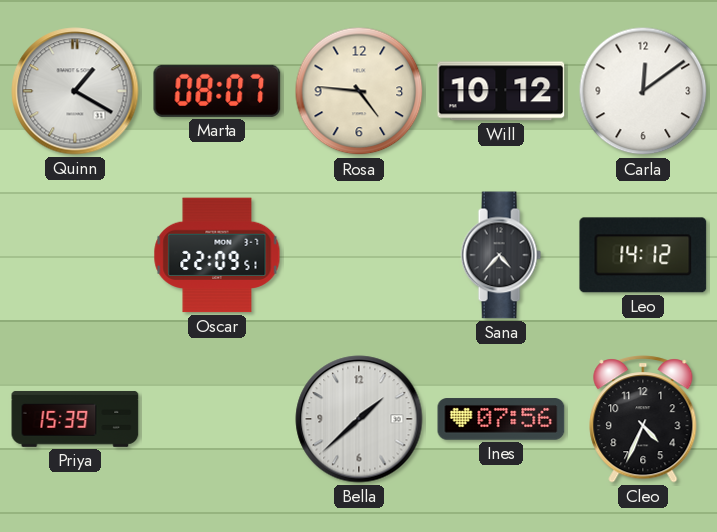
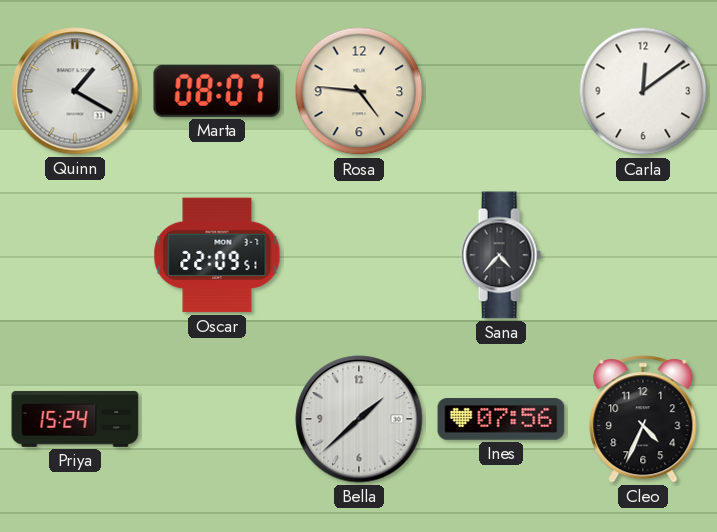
Will: 10:12 -> none
Leo: 14:12 -> none
Priya: 15:39 -> 15:24
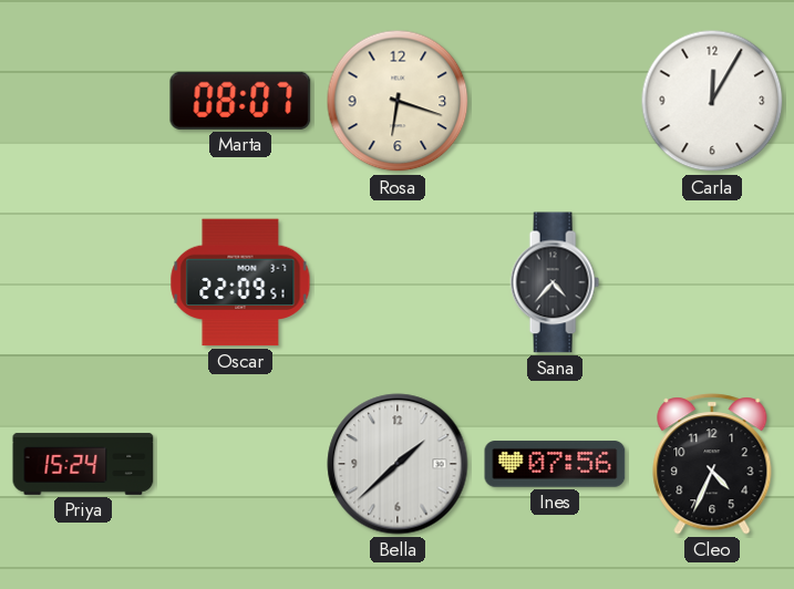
Quinn: 1:20 -> none
Rosa: 4:46 -> 6:18
Carla: 12:09 -> 12:05
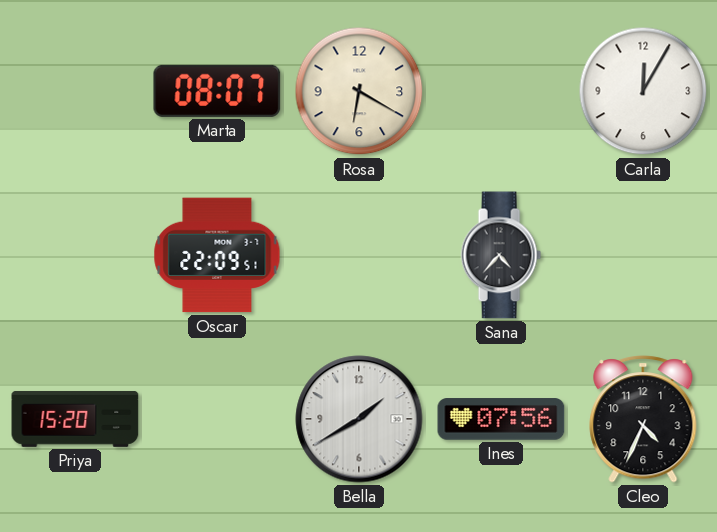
Rosa: 6:18 -> 6:20
Priya: 15:24 -> 15:20
Bella: 1:38 -> 1:40
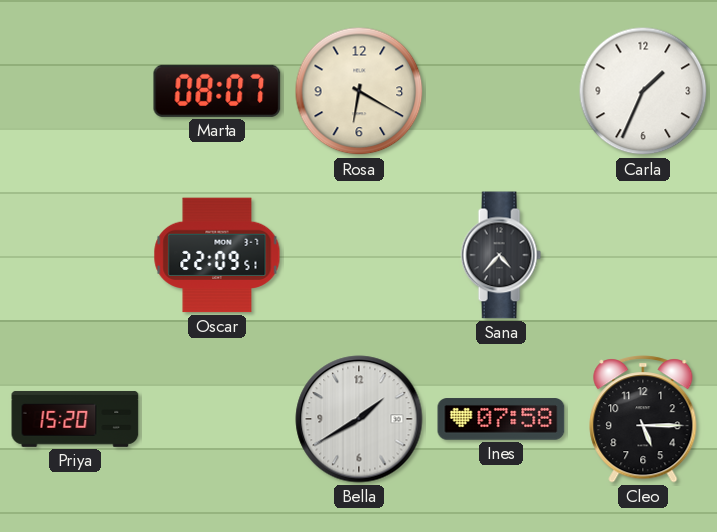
Carla: 12:05 -> 1:34
Ines: 07:56 -> 07:58
Cleo: 4:34 -> 5:15
